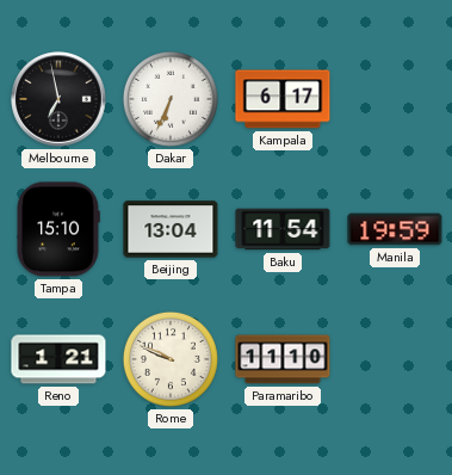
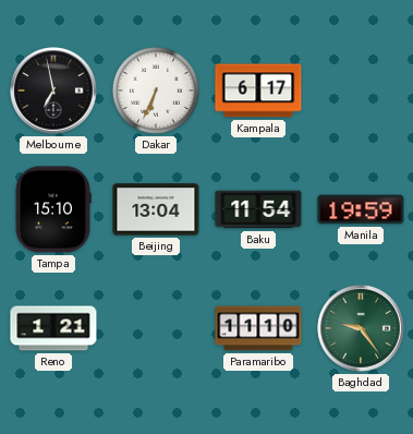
Rome: 9:49 -> none
Baghdad: none -> 9:24
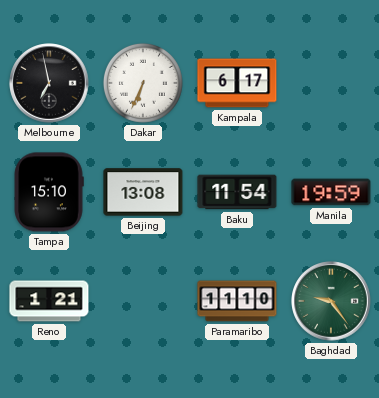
Beijing: 13:04 -> 13:08
